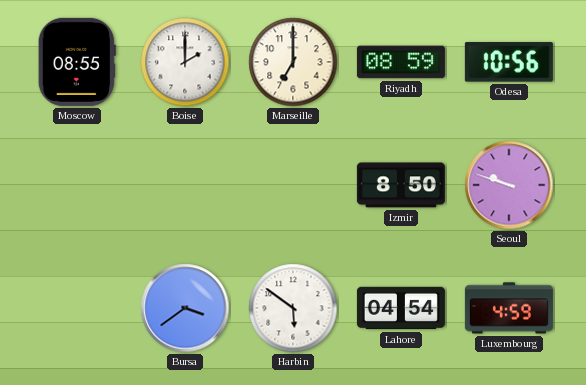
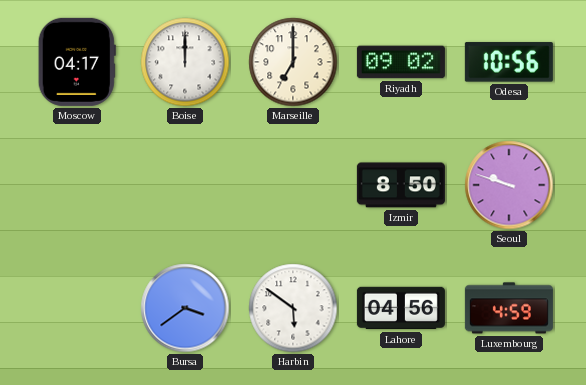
Moscow: 08:55 -> 04:17
Boise: 2:00 -> 12:00
Riyadh: 08:59 -> 09:02
Lahore: 04:54 -> 04:56
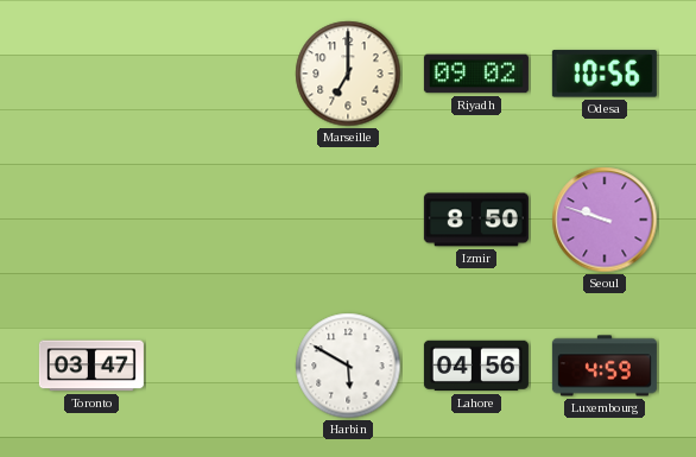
Moscow: 04:17 -> none
Boise: 12:00 -> none
Toronto: none -> 03:47
Bursa: 3:39 -> none
Harbin: 5:51 -> 5:50
